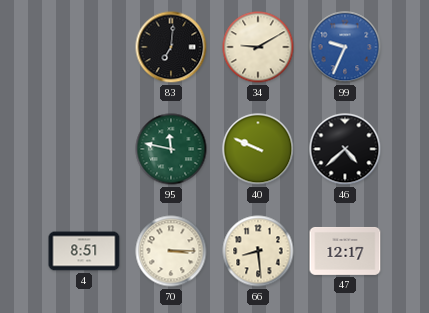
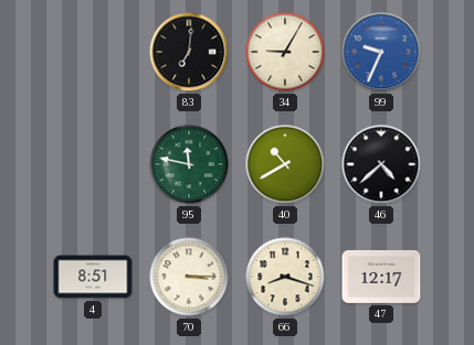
34: 9:10 -> 9:05
40: 9:49 -> 10:40
66: 8:29 -> 8:18
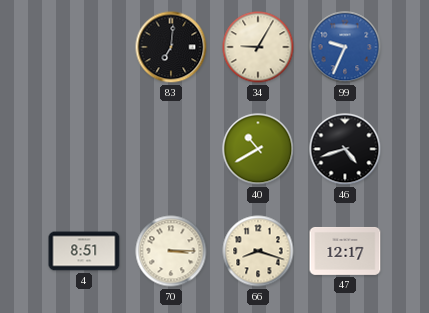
95: 11:47 -> none
46: 4:38 -> 4:42
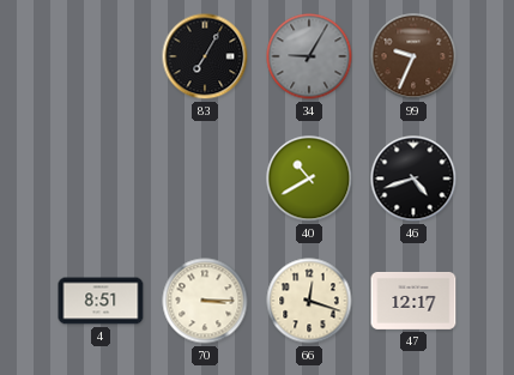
83: 7:01 -> 7:05
34 dial: cream -> grey
99 dial: blue -> brown
66: 8:18 -> 12:18
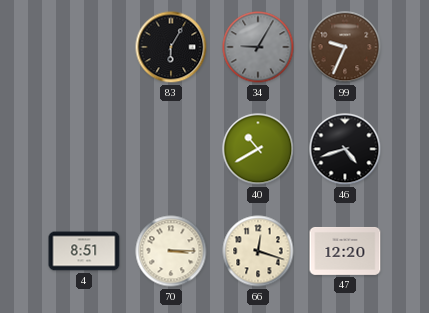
83: 7:05 -> 6:05
47: 12:17 -> 12:20
